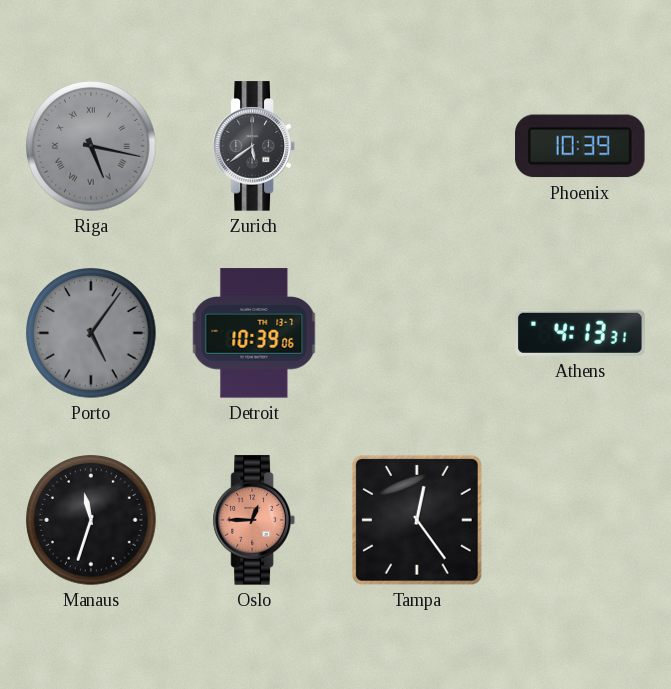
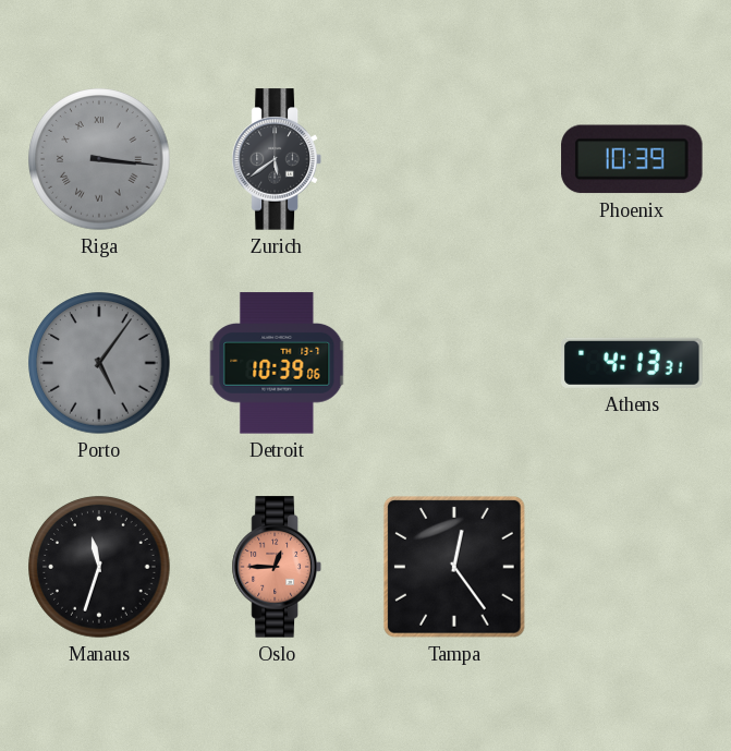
Riga: 5:17 -> 3:16
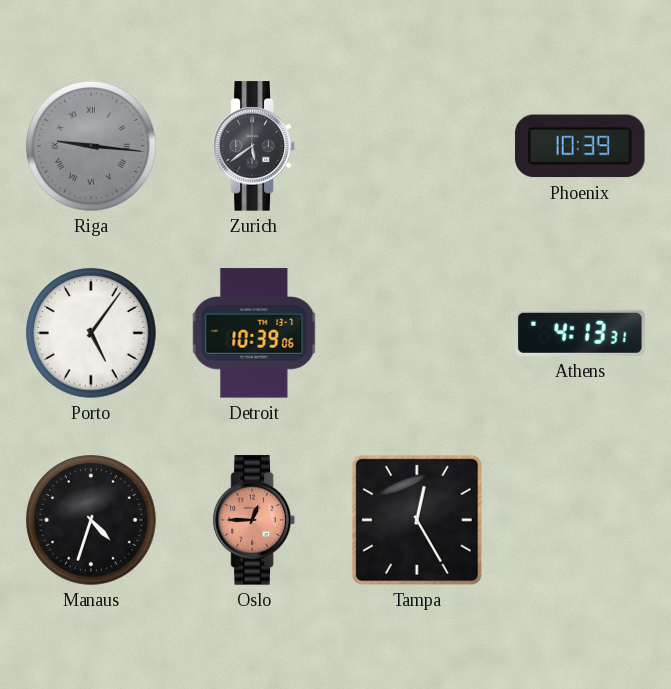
Riga: 3:16 -> 9:16
Porto dial: grey -> white
Manaus: 11:33 -> 4:33
Tampa: 12:24 -> 12:25
